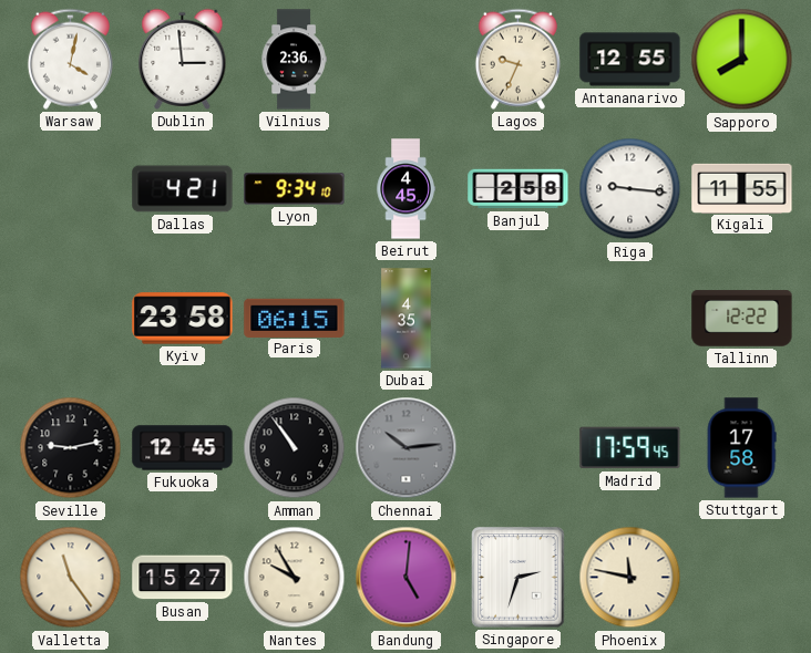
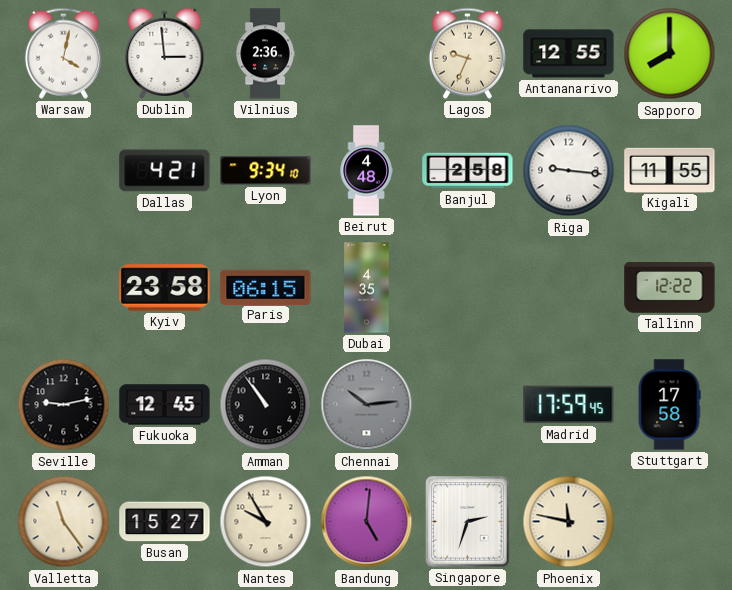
Beirut: 4:45 -> 4:48
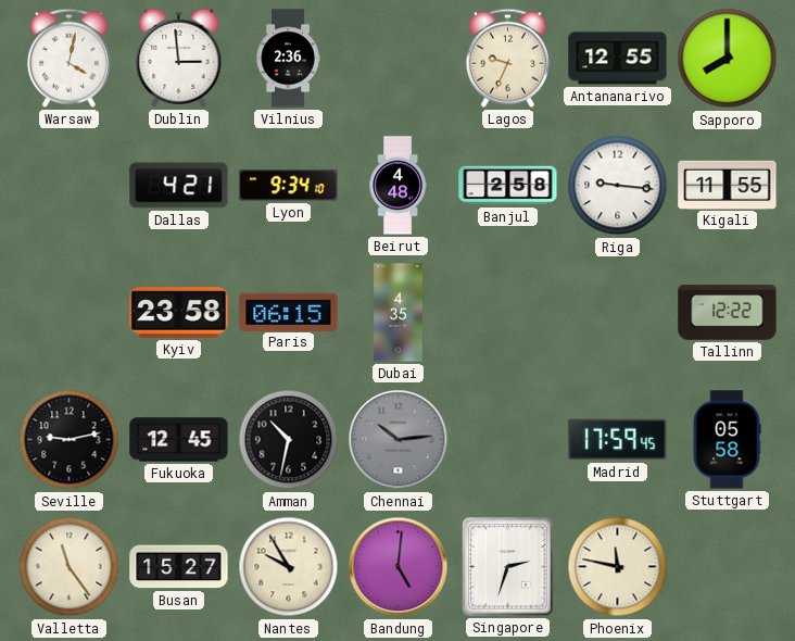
Amman: 10:54 -> 10:32
Stuttgart: 17:58 -> 05:58
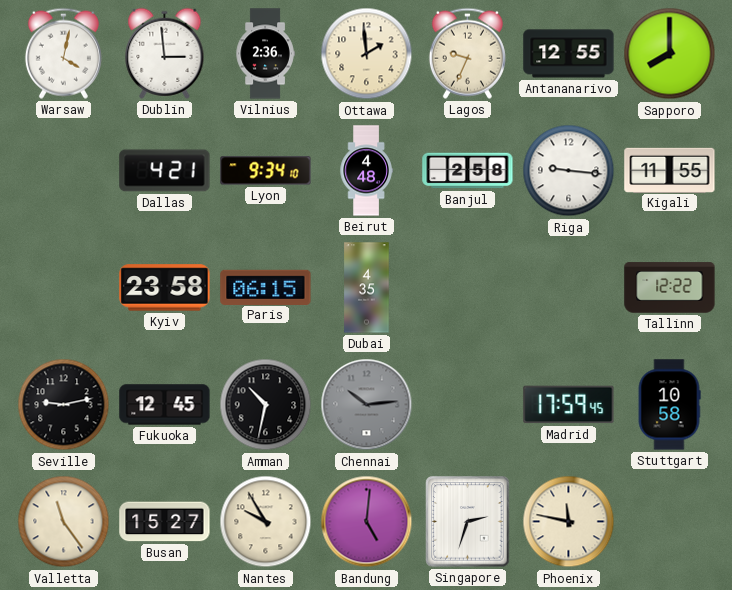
Ottawa: none -> 1:59
Stuttgart: 05:58 -> 10:58
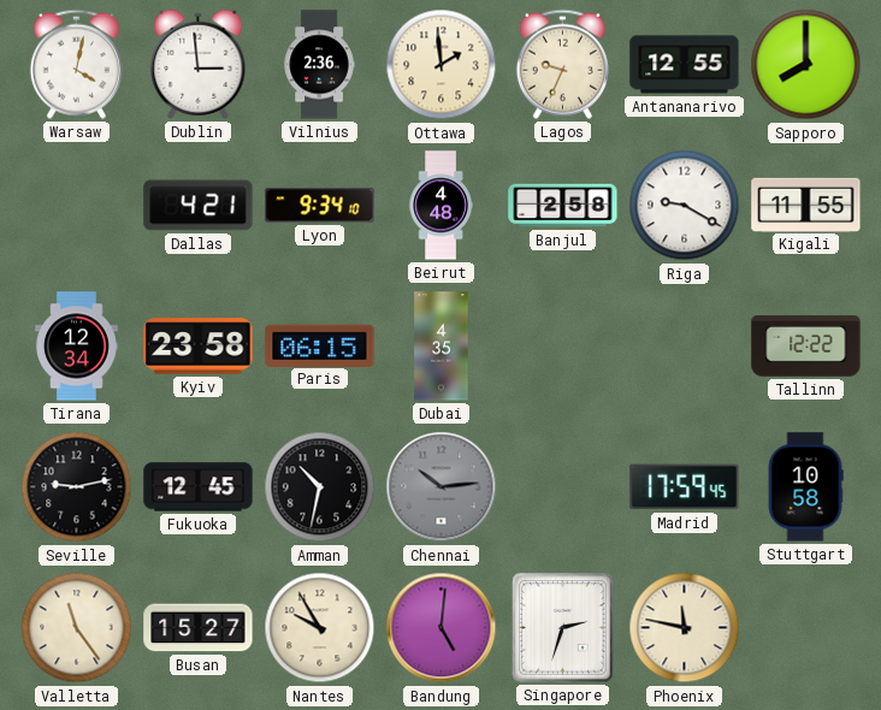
Riga: 9:16 -> 9:20
Tirana: none -> 12:34
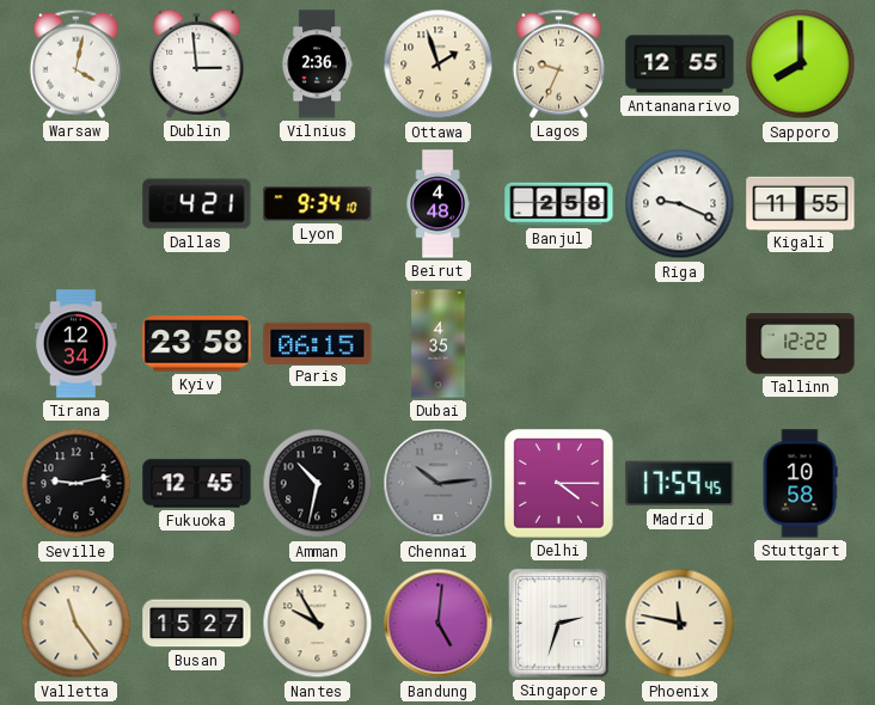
Ottawa: 1:59 -> 1:57
Riga: 9:20 -> 9:19
Delhi: none -> 4:15
